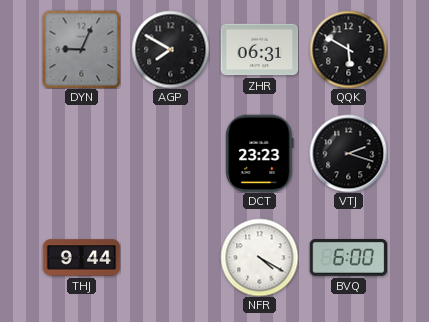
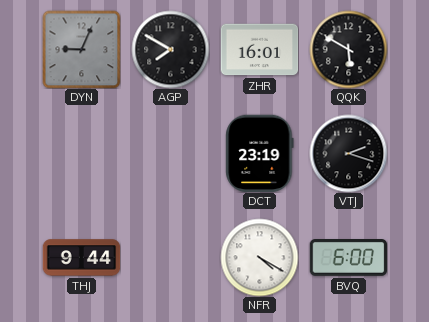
ZHR: 06:31 -> 16:01
DCT: 23:23 -> 23:19
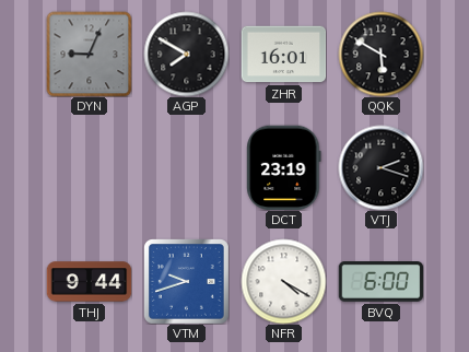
VTM: none -> 9:42
